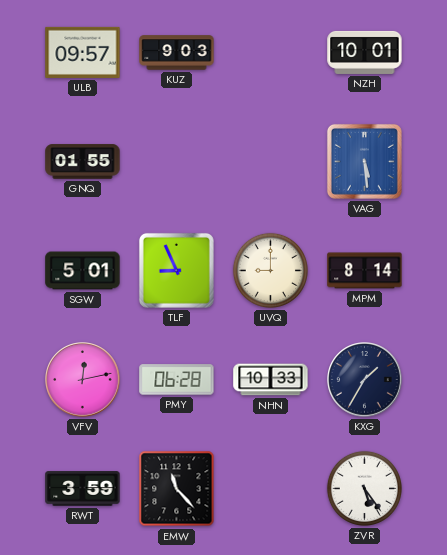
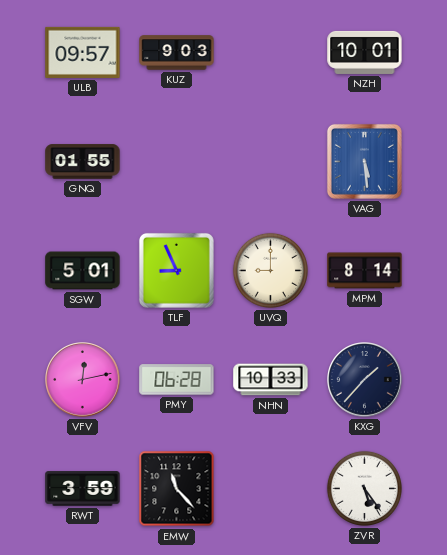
KXG: 1:35 -> 1:37
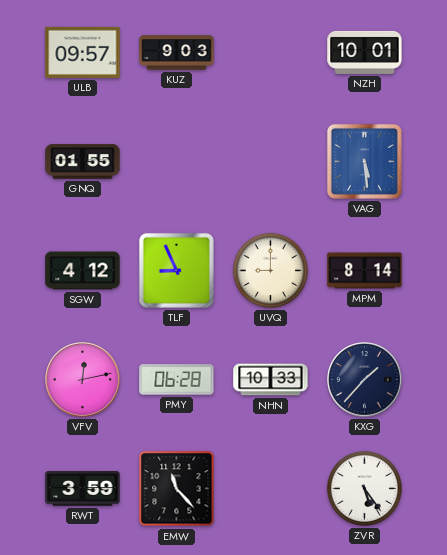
SGW: 5:01 -> 4:12
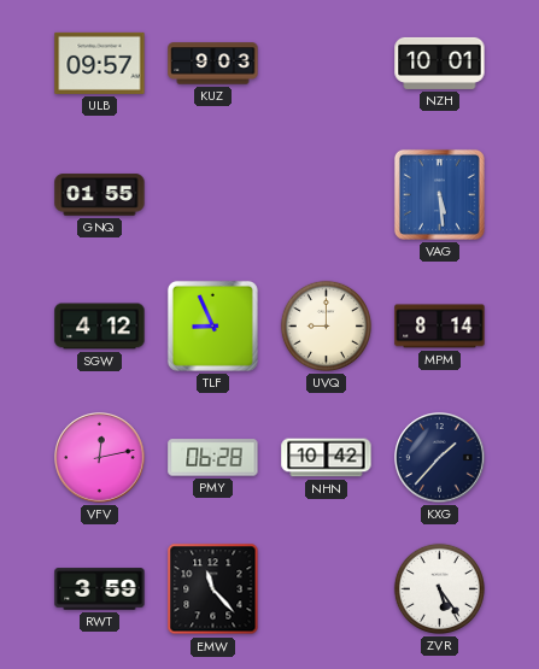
NHN: 10:33 -> 10:42
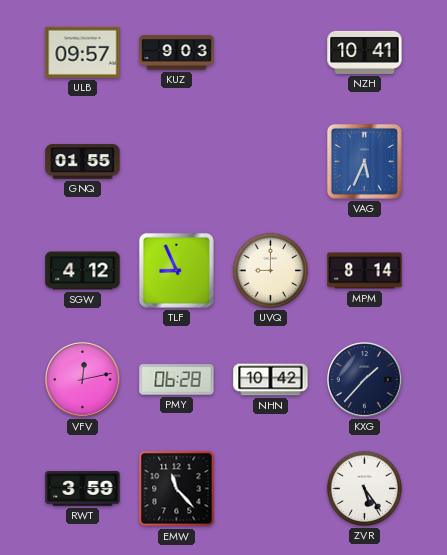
NZH: 10:01 -> 10:41
VAG: 5:29 -> 5:34
